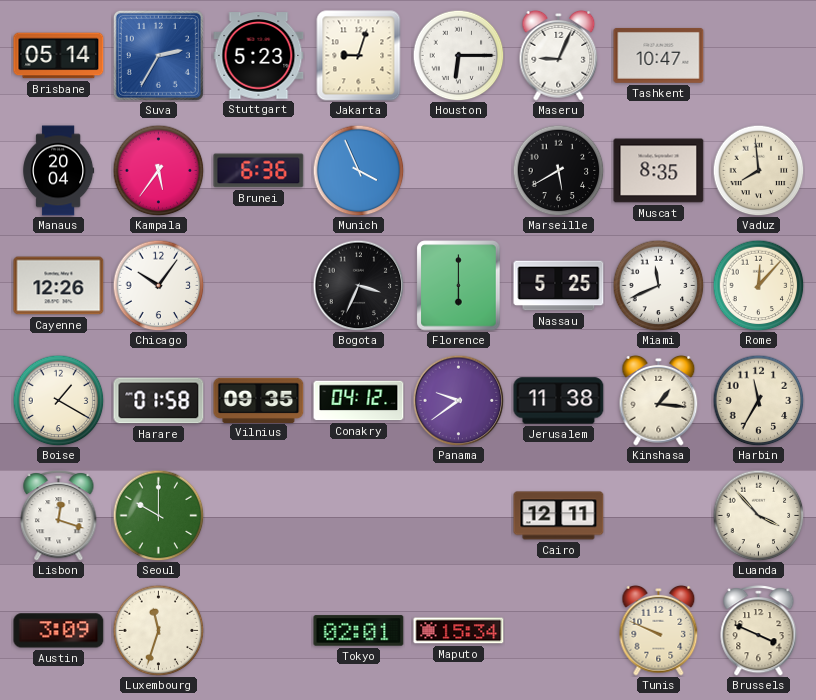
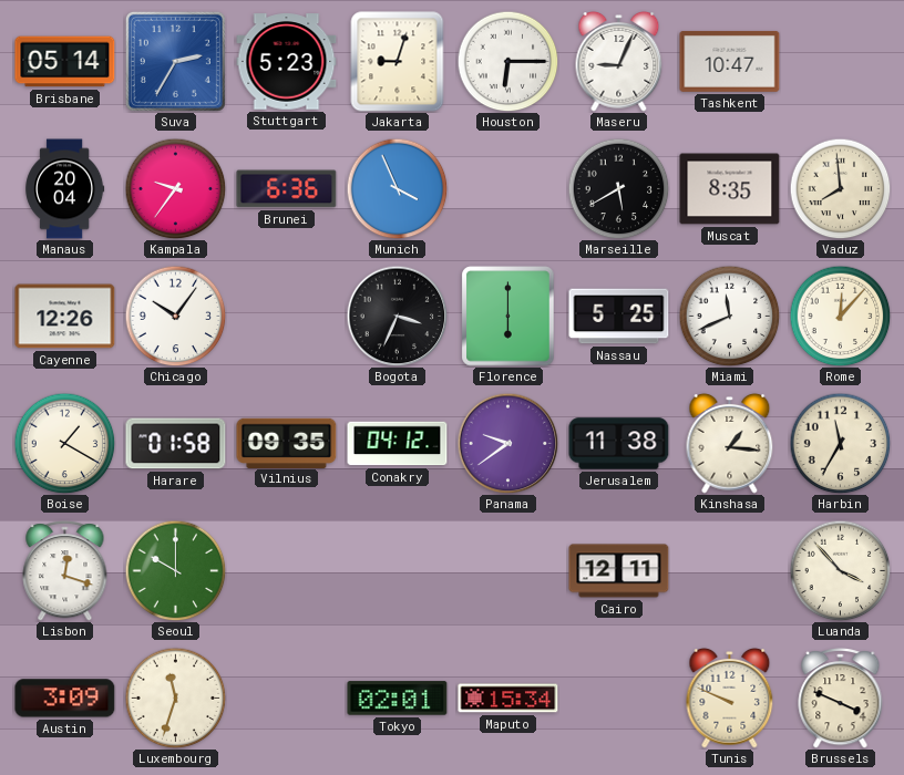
Kampala: 5:36 -> 9:36
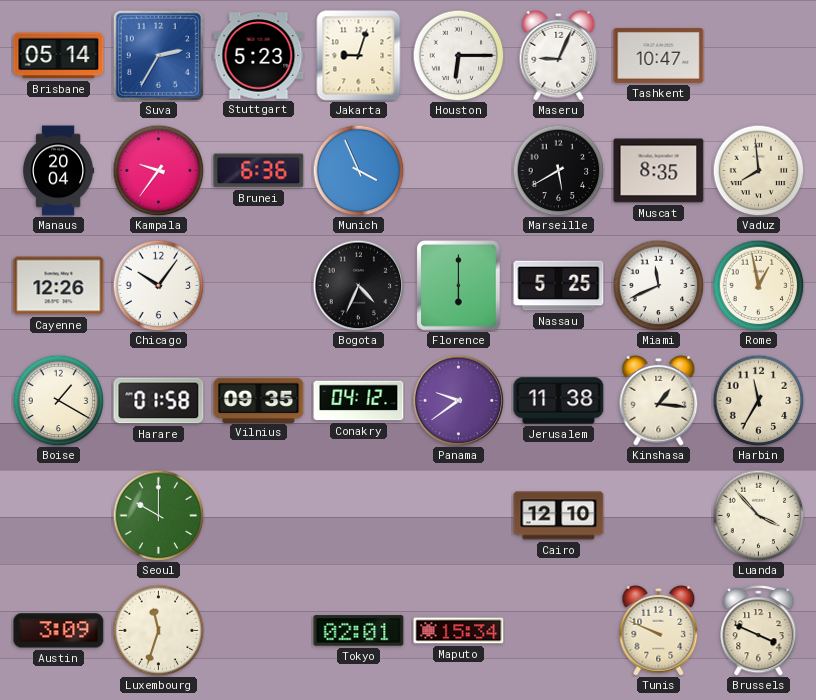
Bogota: 3:34 -> 4:34
Rome: 12:07 -> 12:58
Lisbon: 12:18 -> none
Cairo: 12:11 -> 12:10
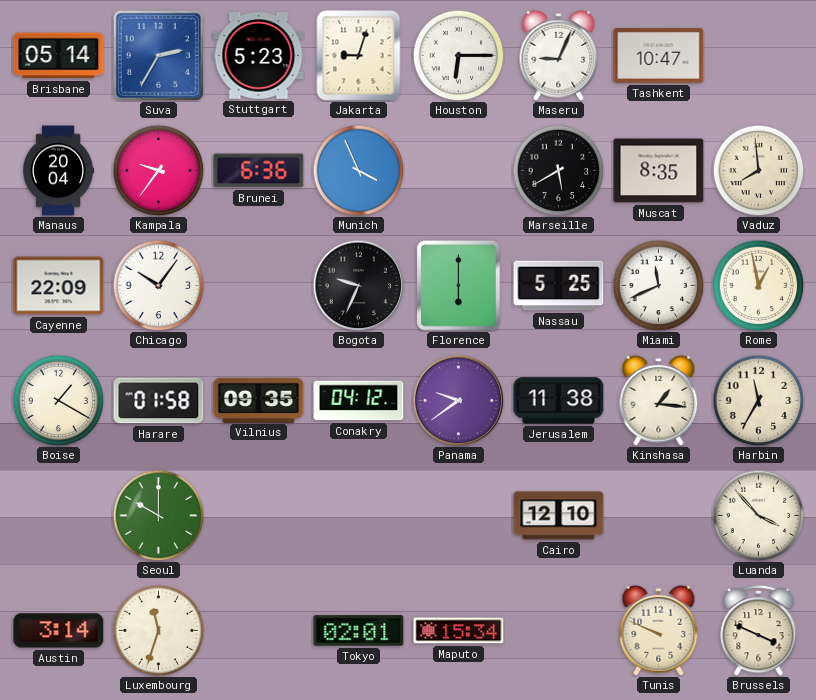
Cayenne: 12:26 -> 22:09
Bogota: 4:34 -> 9:34
Austin: 3:09 -> 3:14
